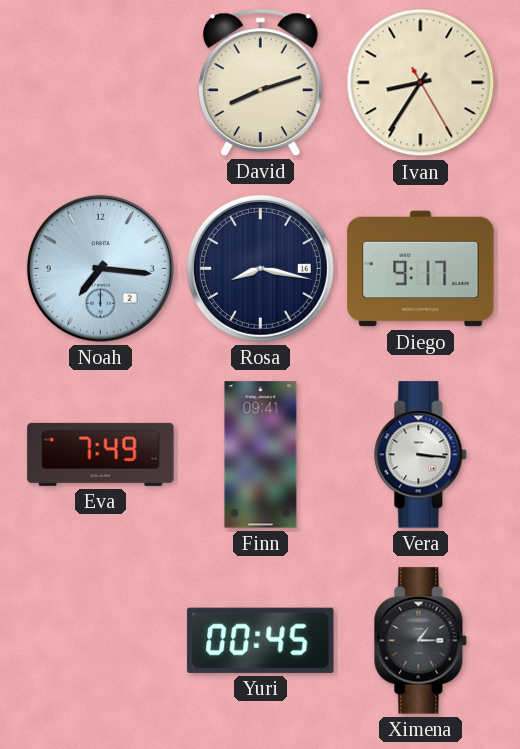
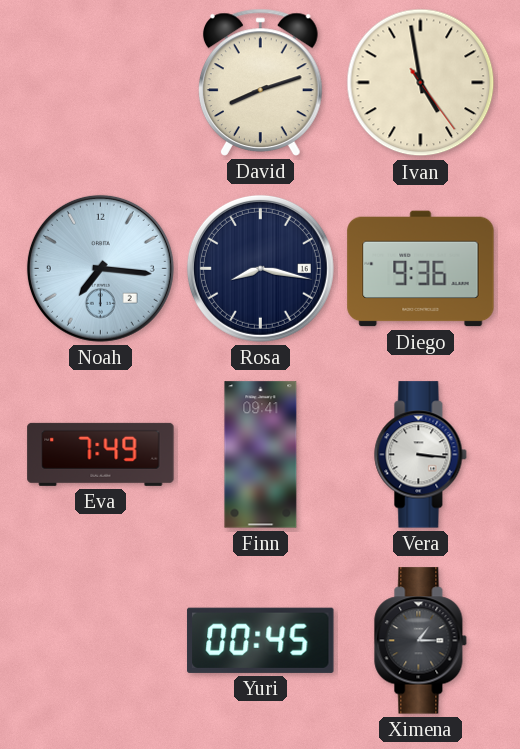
Ivan: 8:35 -> 4:58
Diego: 9:17 -> 9:36
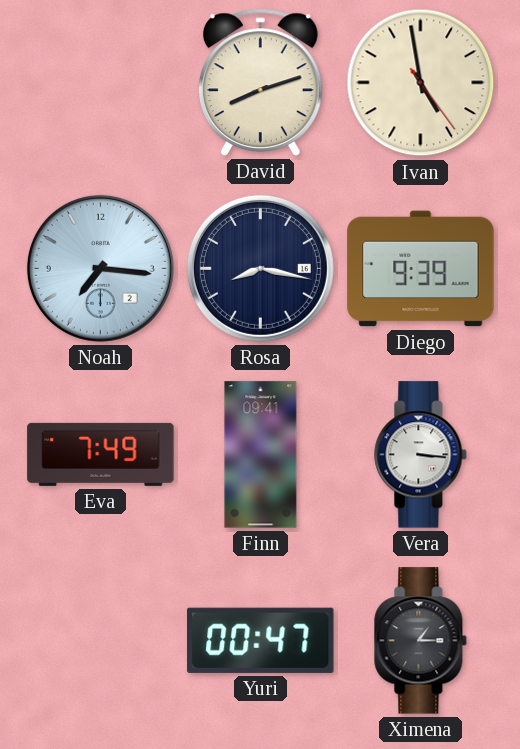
Diego: 9:36 -> 9:39
Yuri: 00:45 -> 00:47
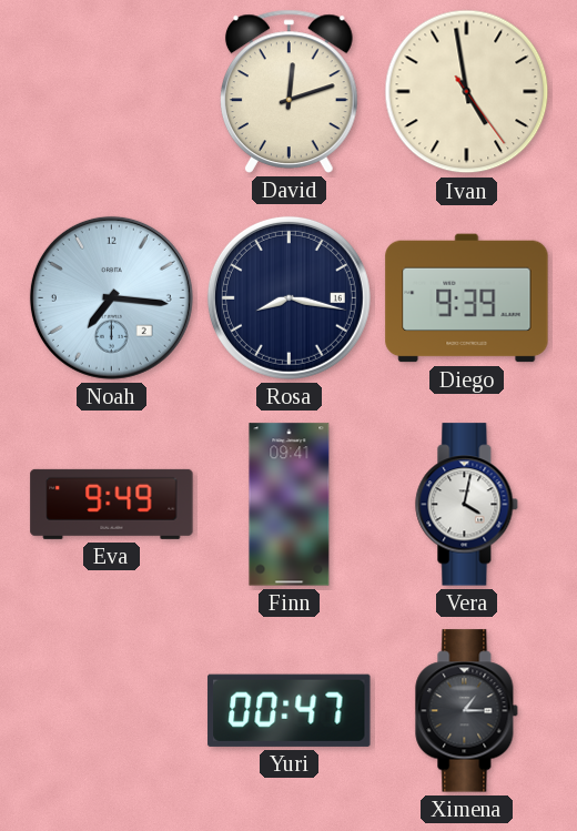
David: 8:12 -> 12:12
Eva: 7:49 -> 9:49
Vera: 3:16 -> 4:02
